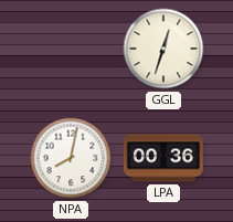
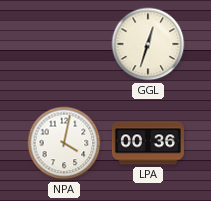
NPA: 8:02 -> 4:02
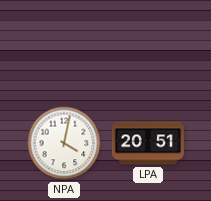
GGL: 12:33 -> none
LPA: 00:36 -> 20:51
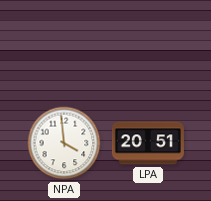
NPA: 4:02 -> 3:59
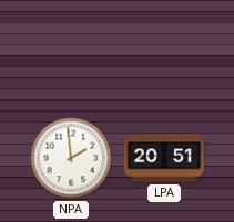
NPA: 3:59 -> 1:59
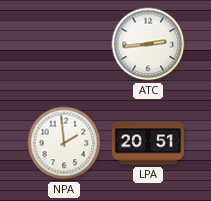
ATC: none -> 2:44
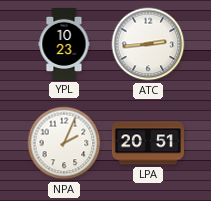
YPL: none -> 10:23
NPA: 1:59 -> 2:04
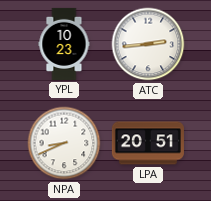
NPA: 2:04 -> 8:41
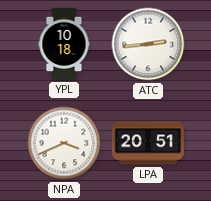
YPL: 10:23 -> 10:18
NPA: 8:41 -> 3:41
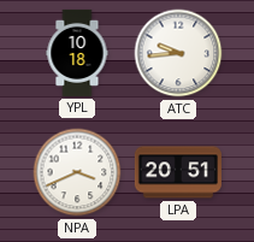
ATC: 2:44 -> 9:44
